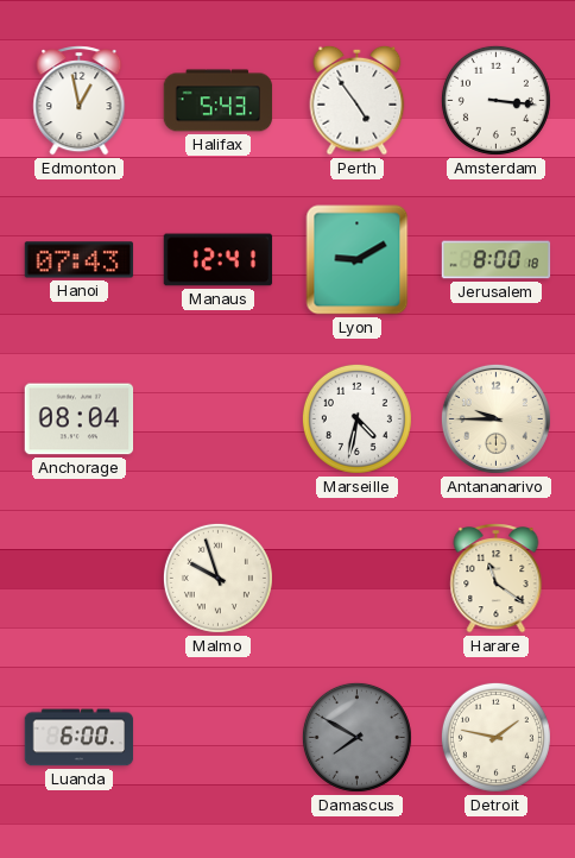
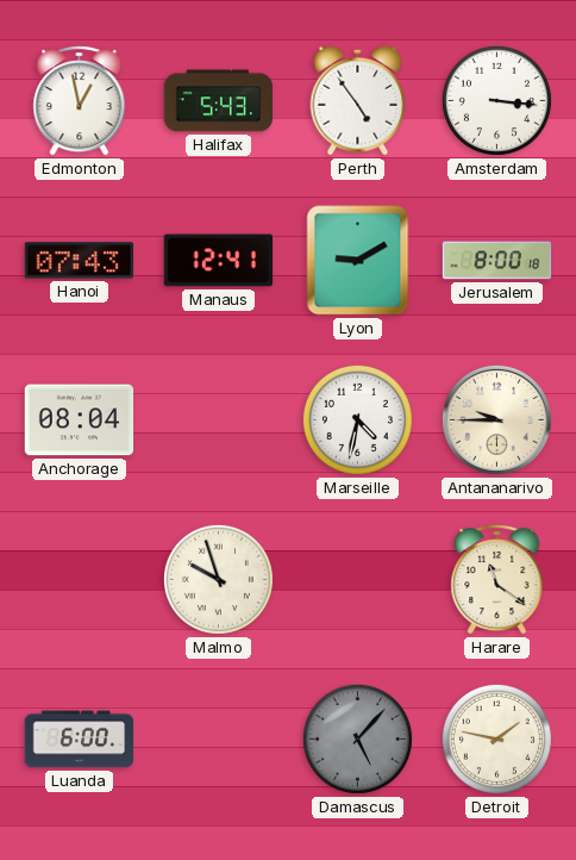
Damascus: 7:50 -> 5:07
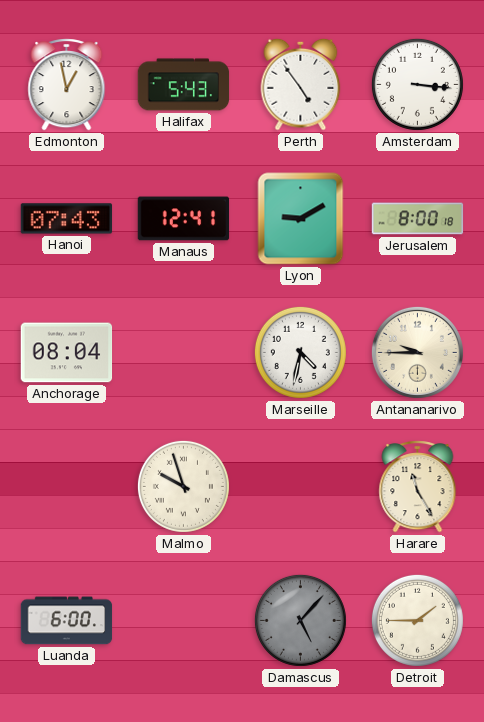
Harare: 11:21 -> 11:25
Detroit: 1:47 -> 1:45
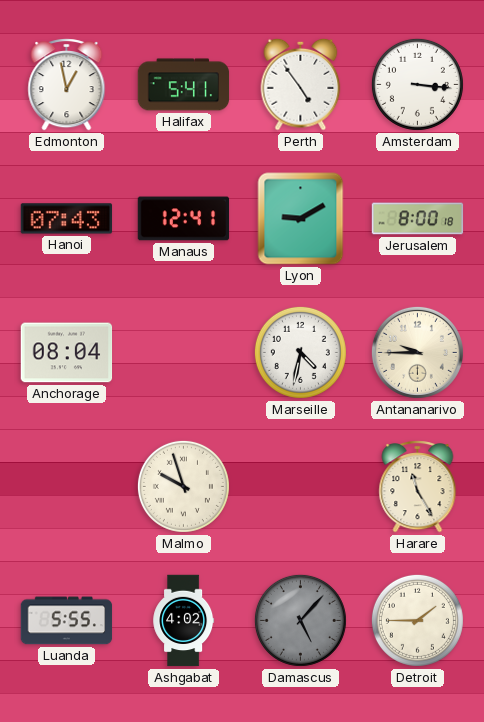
Halifax: 5:43 -> 5:41
Luanda: 6:00 -> 5:55
Ashgabat: none -> 4:02
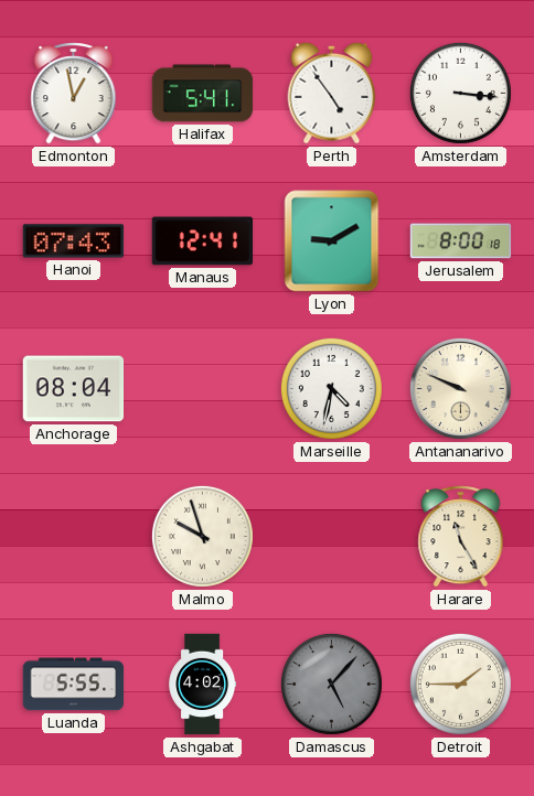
Antananarivo: 9:45 -> 9:49
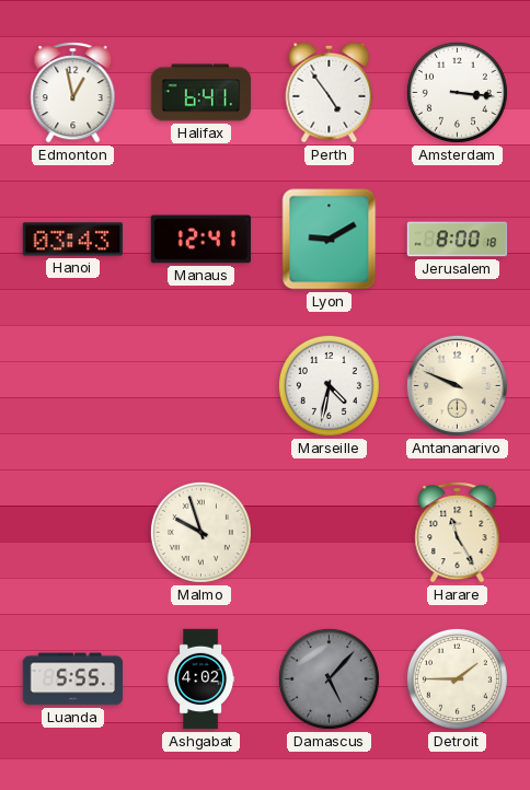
Halifax: 5:41 -> 6:41
Hanoi: 07:43 -> 03:43
Anchorage: 08:04 -> none
